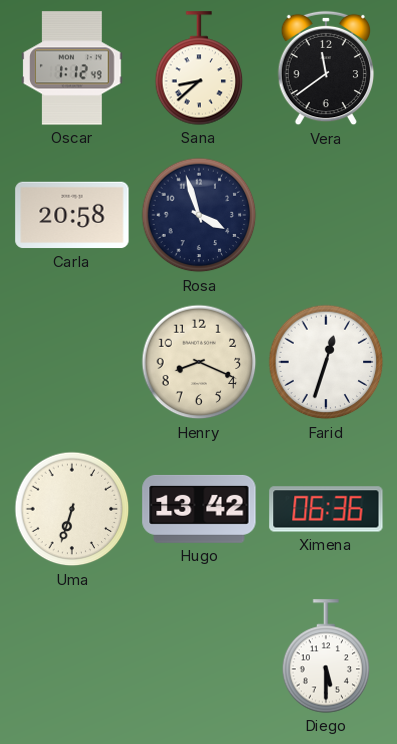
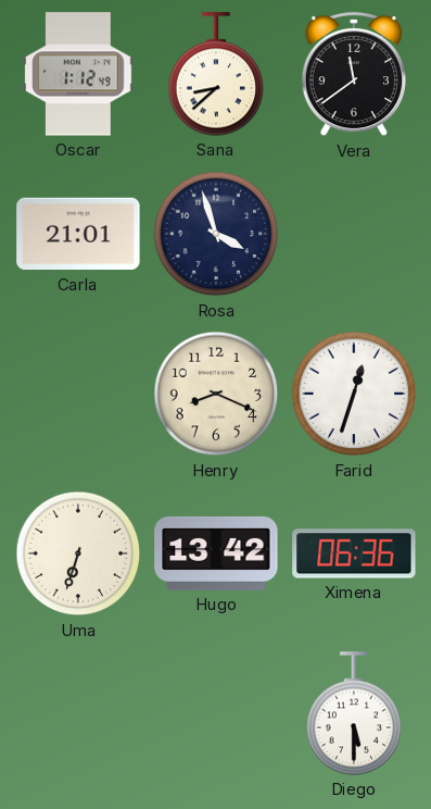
Carla: 20:58 -> 21:01
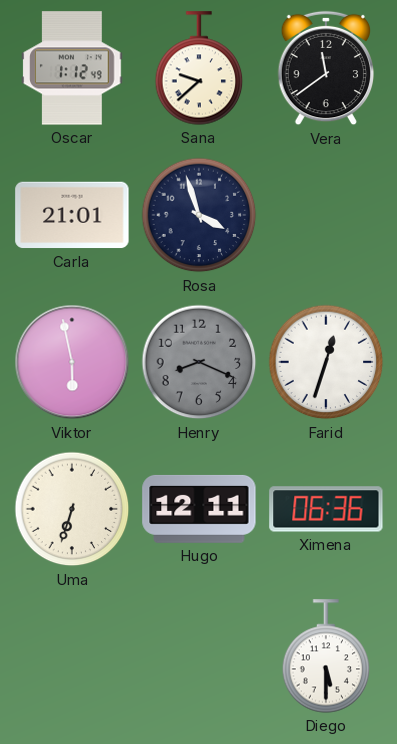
Sana: 8:38 -> 9:38
Viktor: none -> 5:58
Henry dial: cream -> grey
Hugo: 13:42 -> 12:11
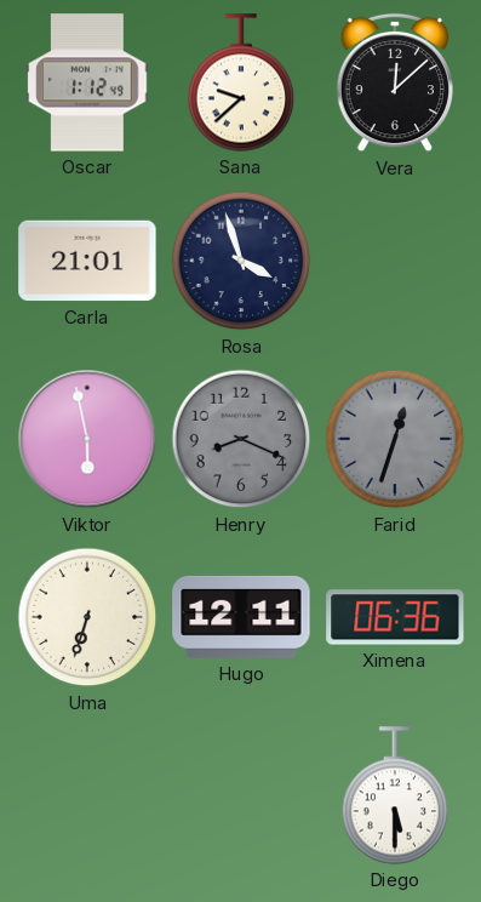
Vera: 11:39 -> 12:08
Farid dial: white -> grey
